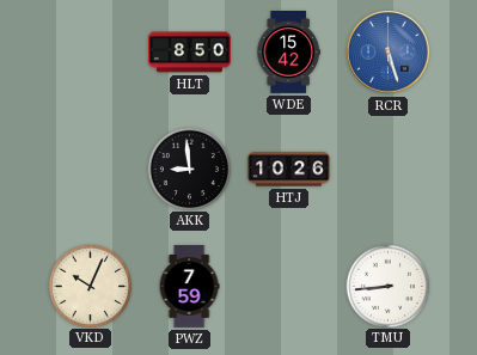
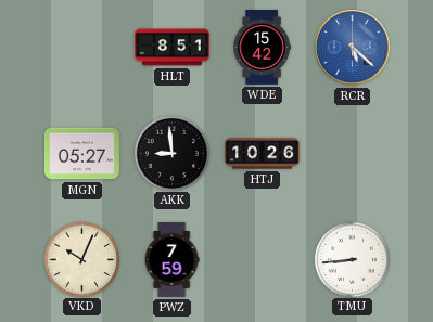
HLT: 8:50 -> 8:51
RCR: 5:27 -> 5:22
MGN: none -> 05:27
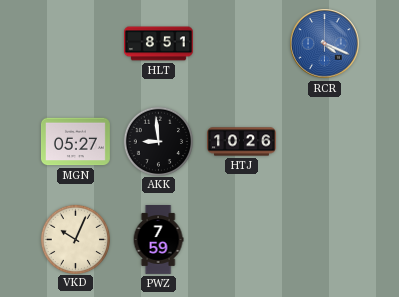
WDE: 15:42 -> none
RCR: 5:22 -> 4:19
TMU: 8:44 -> none
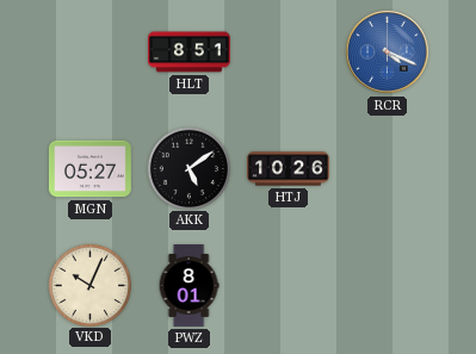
AKK: 8:59 -> 5:09
PWZ: 7:59 -> 8:01
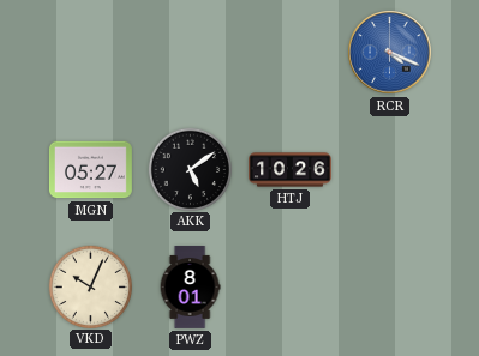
HLT: 8:51 -> none
